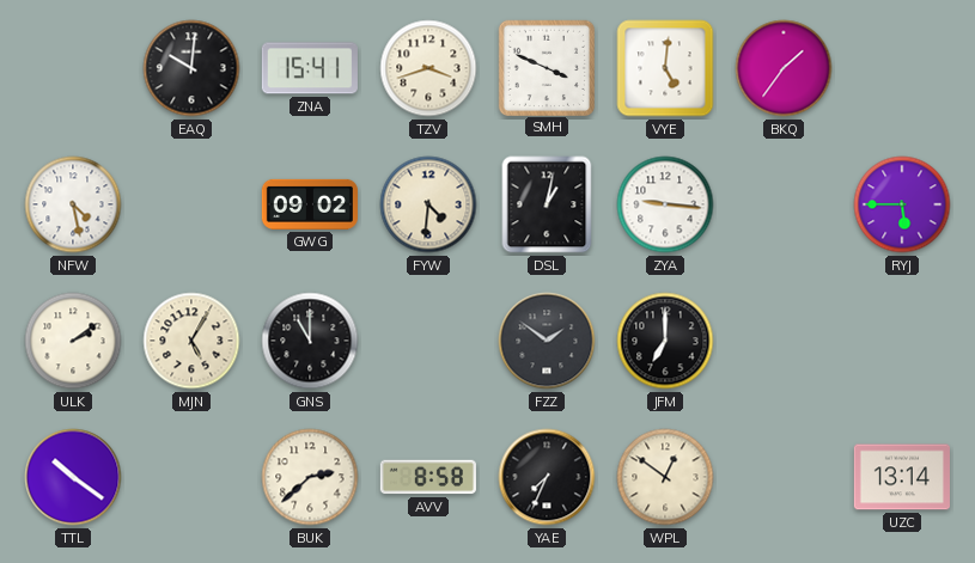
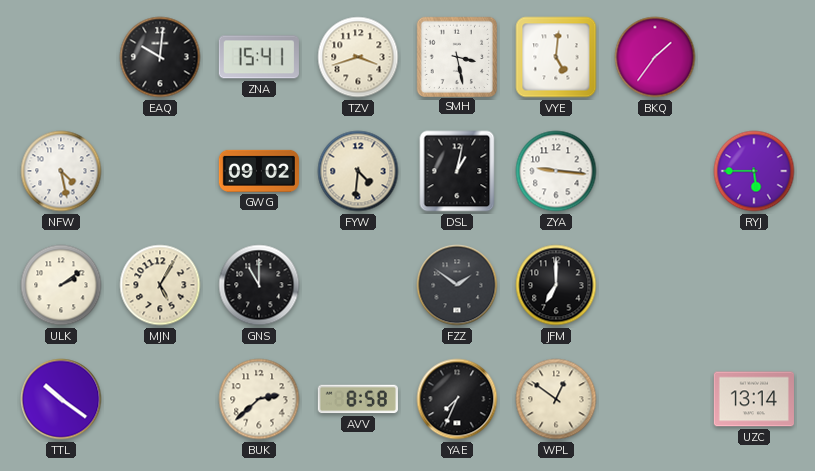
SMH: 3:49 -> 3:28
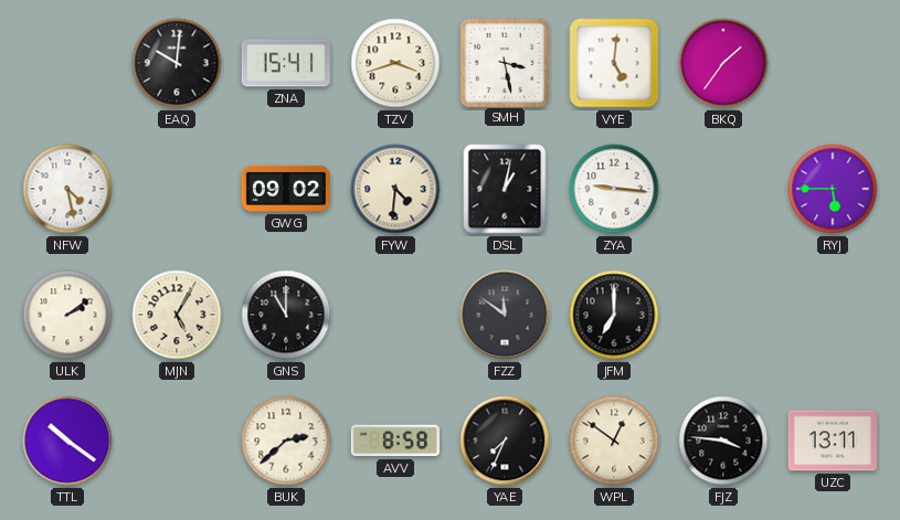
FZZ: 1:51 -> 11:51
FJZ: none -> 3:46
UZC: 13:14 -> 13:11
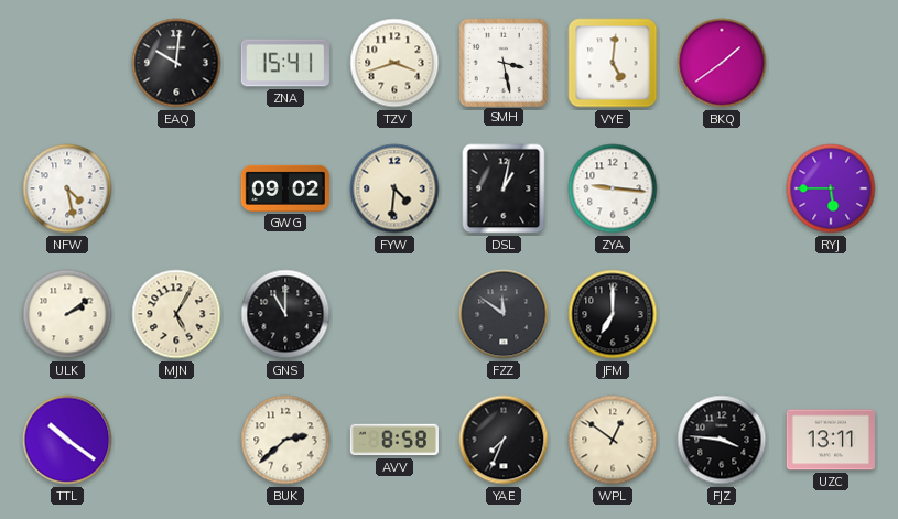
BKQ: 1:36 -> 1:39
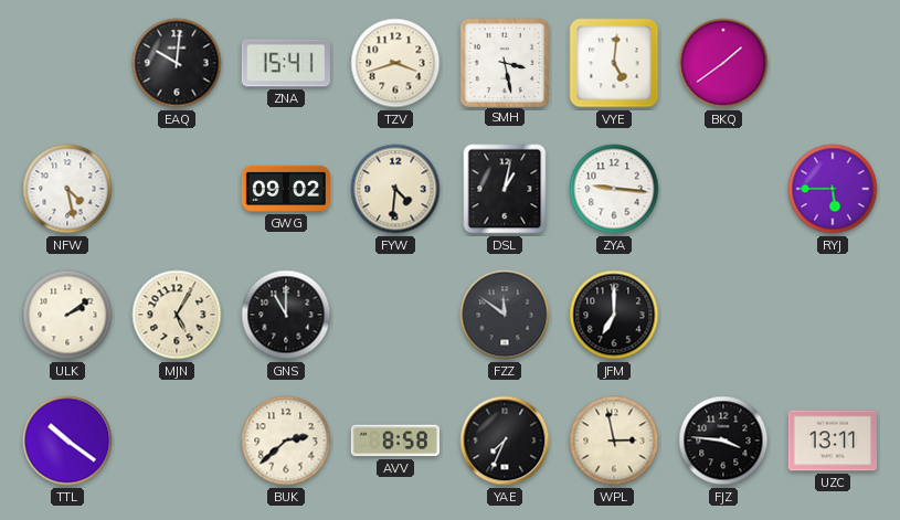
WPL: 12:51 -> 2:58
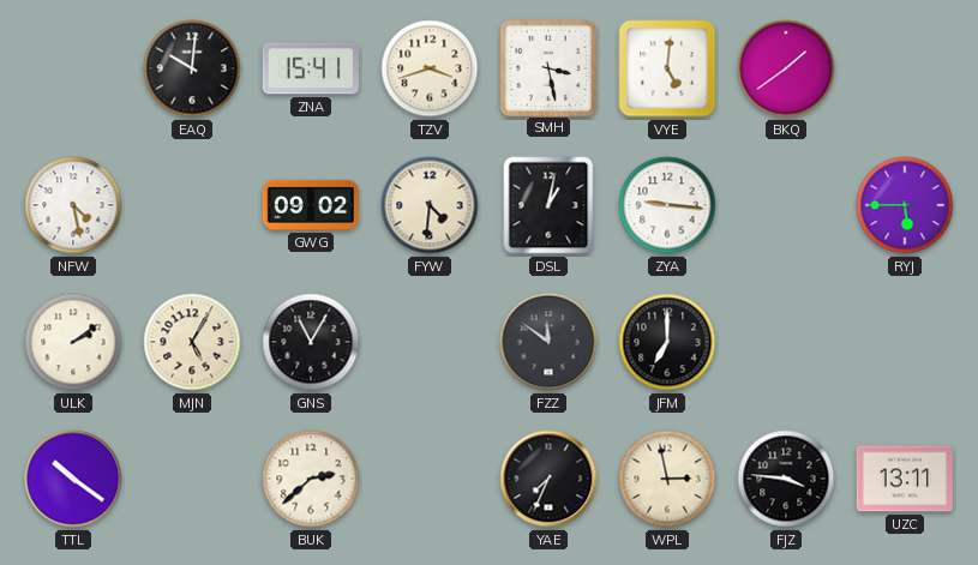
GNS: 11:00 -> 11:05
AVV: 8:58 -> none
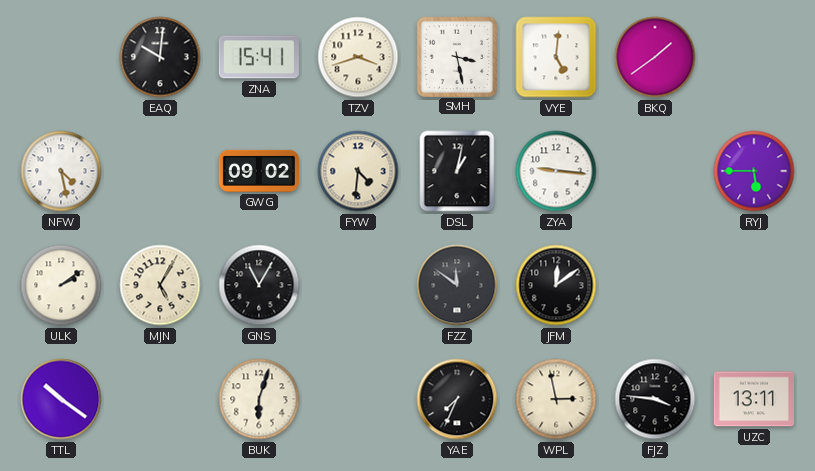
JFM: 7:00 -> 12:09
BUK: 2:38 -> 6:03
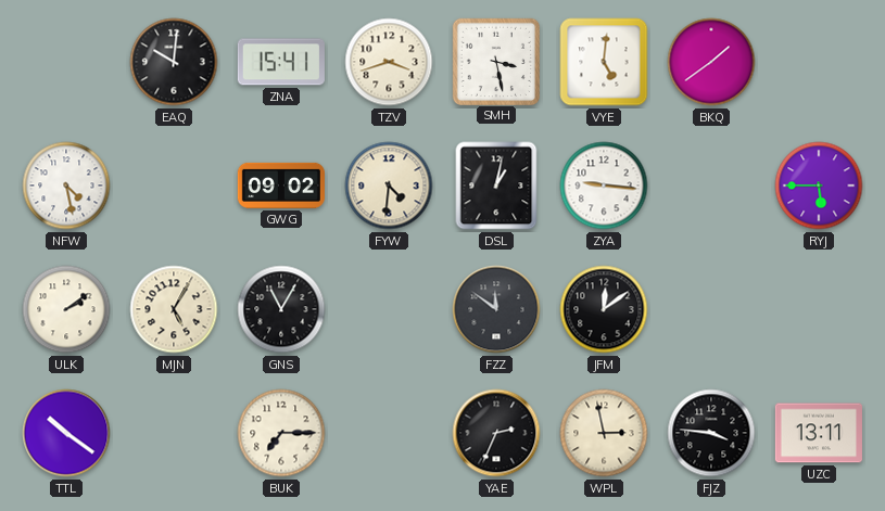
BUK: 6:03 -> 7:15
YAE: 7:34 -> 2:34
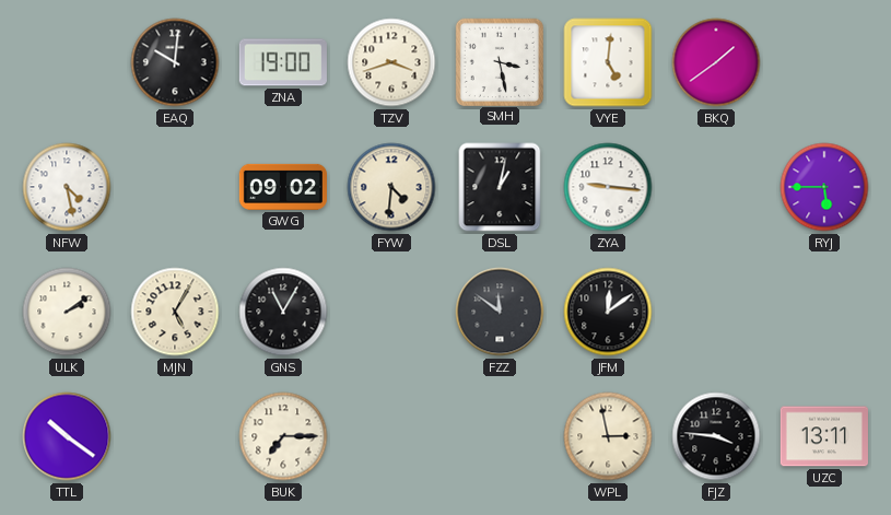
ZNA: 15:41 -> 19:00
YAE: 2:34 -> none
